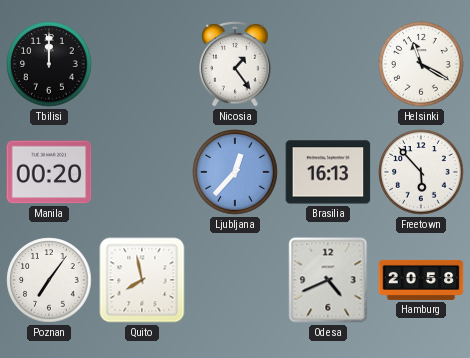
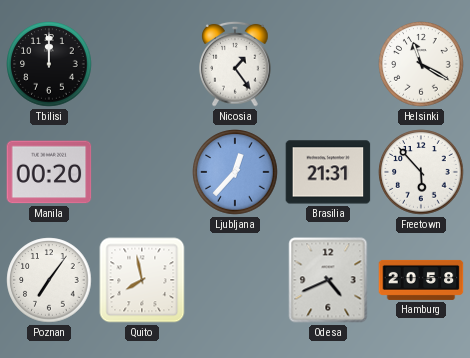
Brasilia: 16:13 -> 21:31
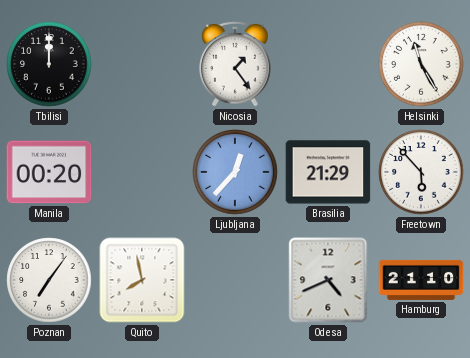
Helsinki: 11:20 -> 11:25
Brasilia: 21:31 -> 21:29
Hamburg: 20:58 -> 21:10
